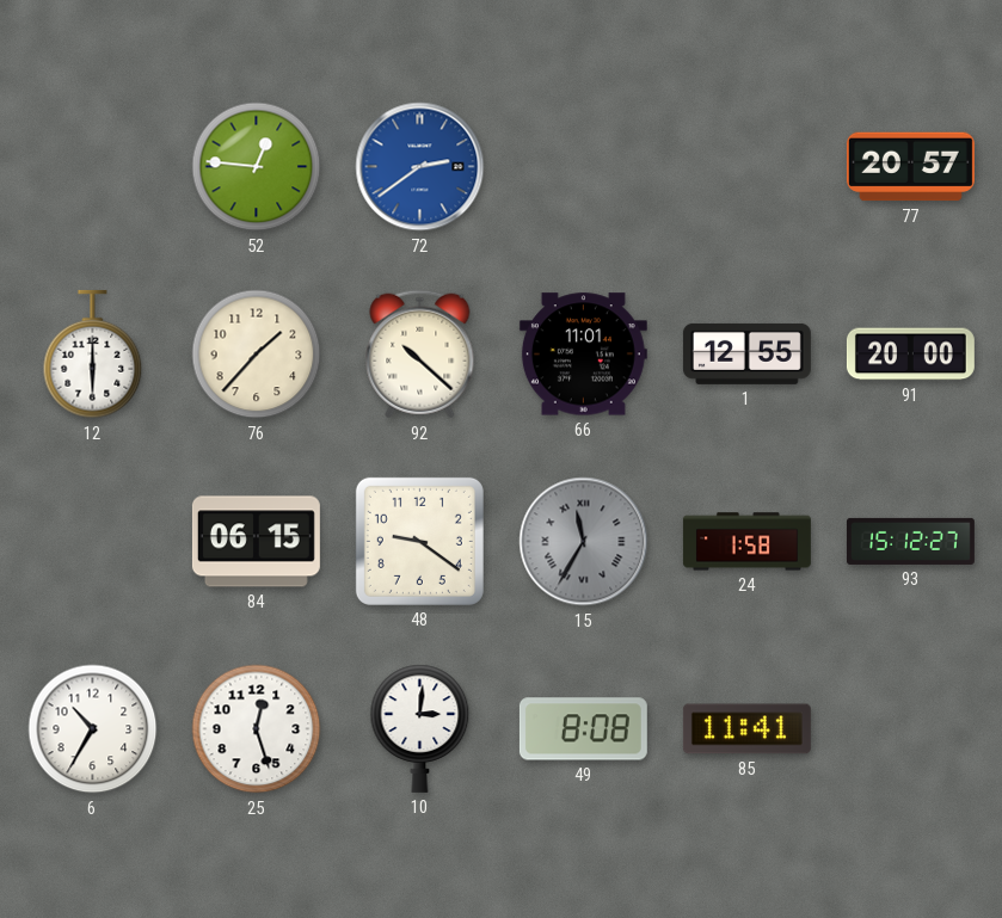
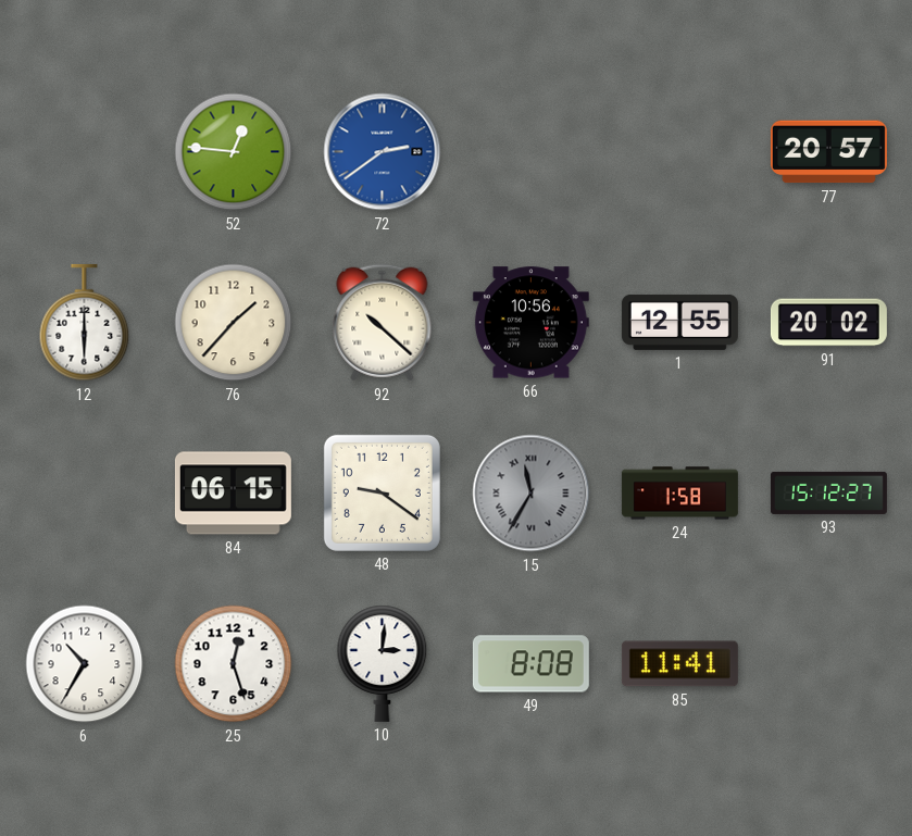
66: 11:01 -> 10:56
91: 20:00 -> 20:02
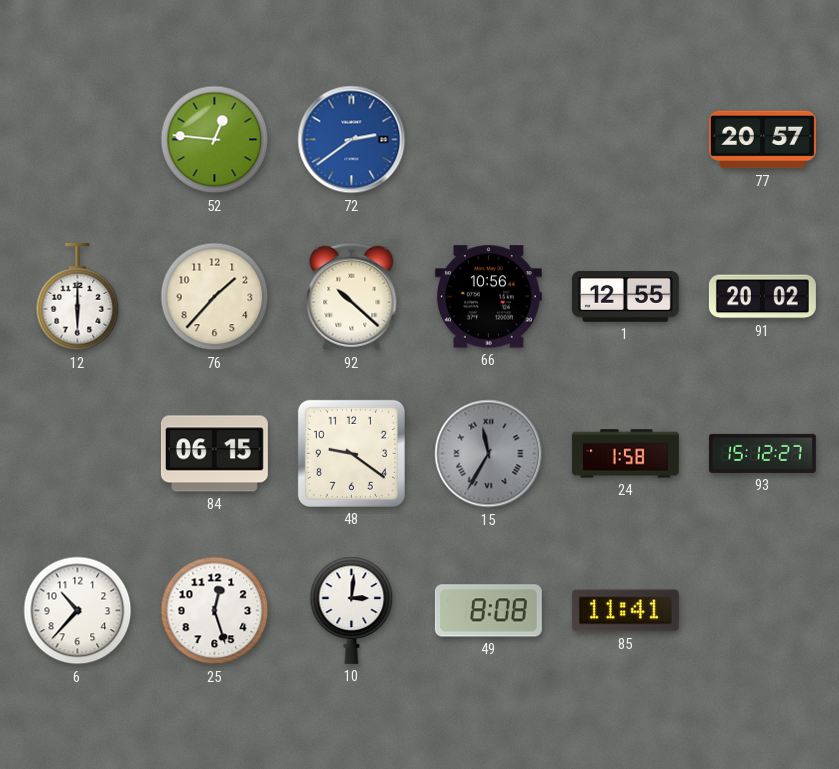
6: 10:35 -> 10:37
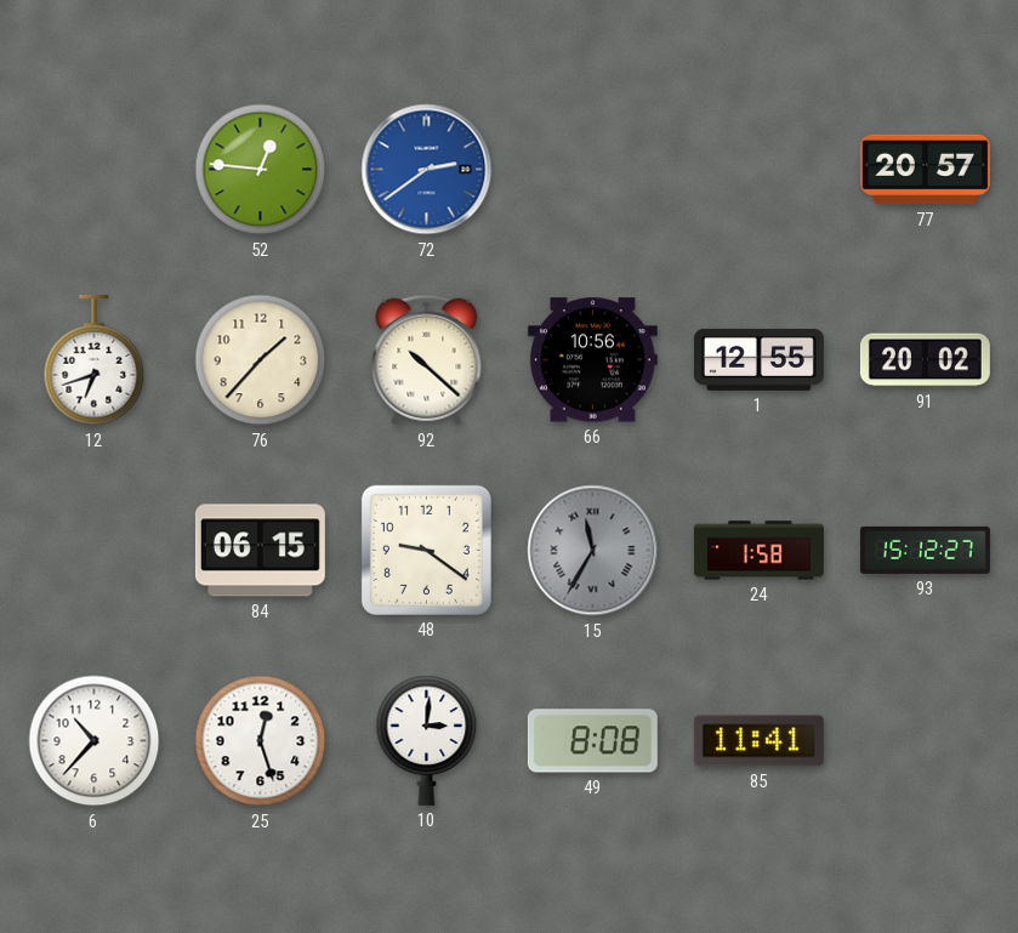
12: 6:00 -> 6:42
